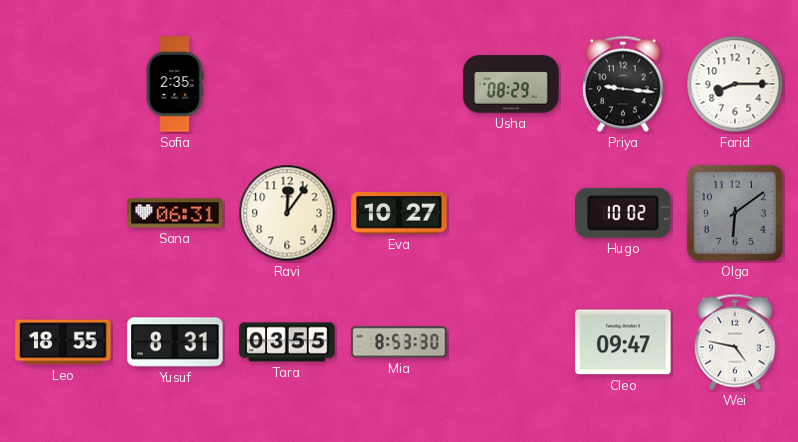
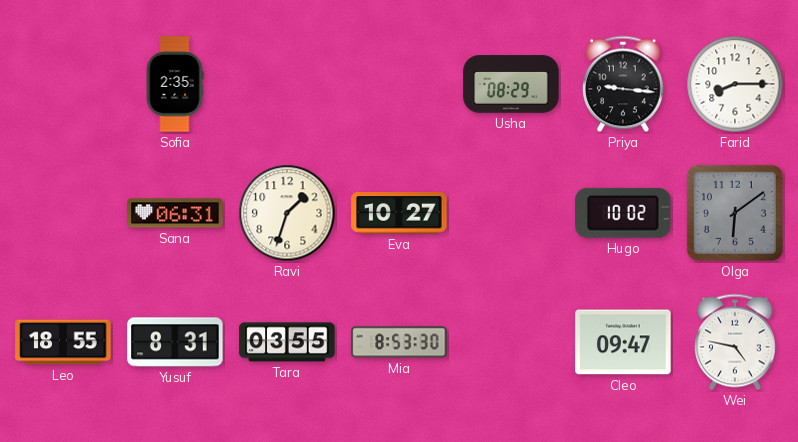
Ravi: 12:06 -> 1:33
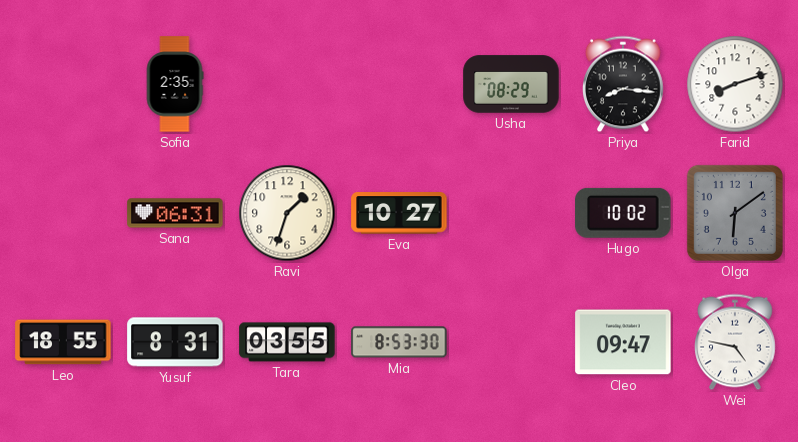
Priya: 9:16 -> 8:16
Farid: 8:15 -> 8:12
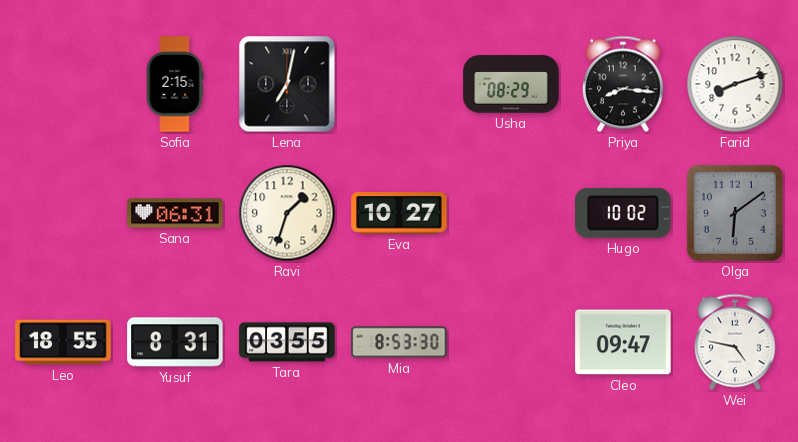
Sofia: 2:35 -> 2:15
Lena: none -> 7:02
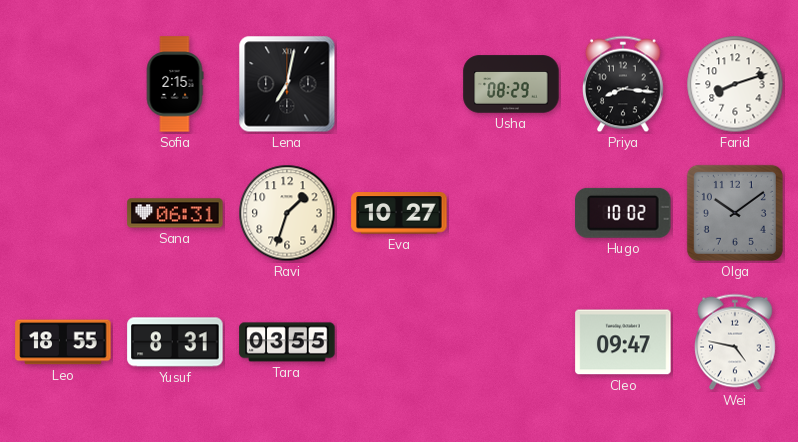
Olga: 6:09 -> 10:09
Mia: 8:53 -> none
